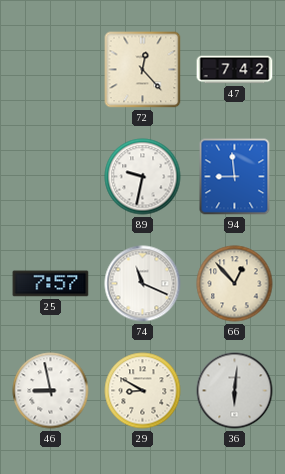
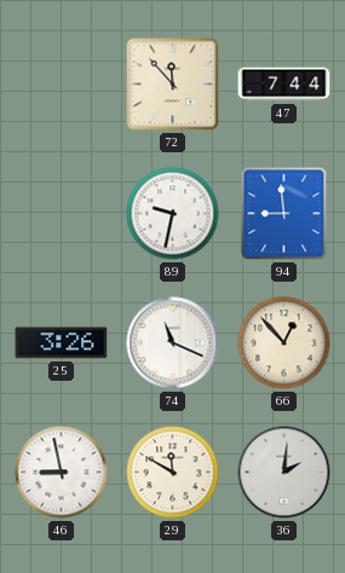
72: 12:23 -> 11:53
47: 7:42 -> 7:44
25: 7:57 -> 3:26
29: 8:50 -> 11:50
36: 6:01 -> 2:01
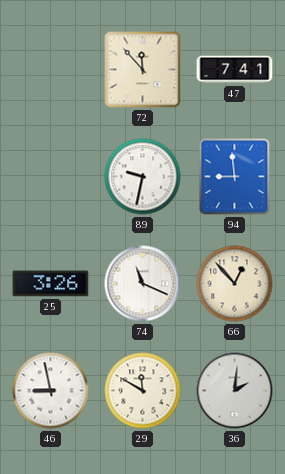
47: 7:44 -> 7:41
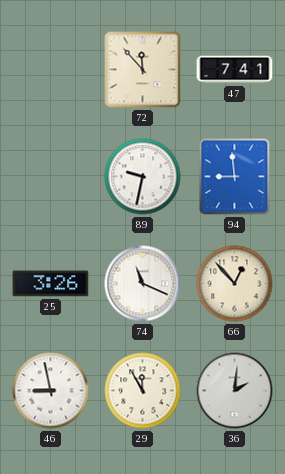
29: 11:50 -> 11:55
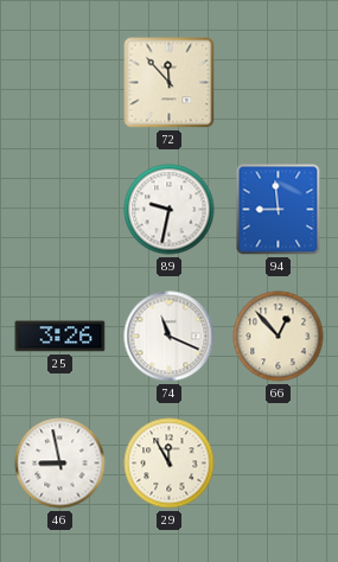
47: 7:41 -> none
36: 2:01 -> none
